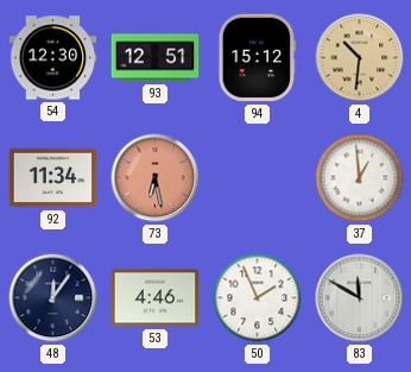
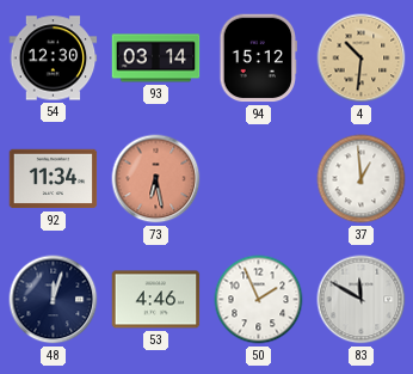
93: 12:51 -> 03:14
48: 12:06 -> 12:03
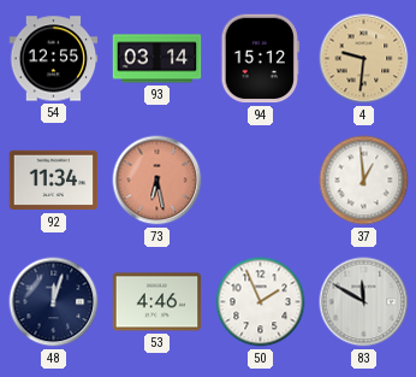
54: 12:30 -> 12:55
4: 10:31 -> 9:31
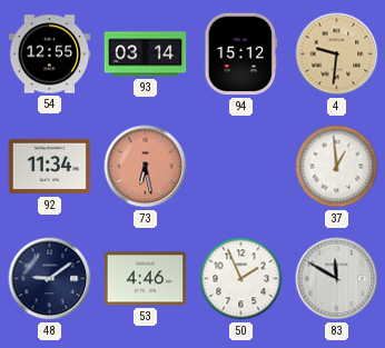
48: 12:03 -> 9:09
